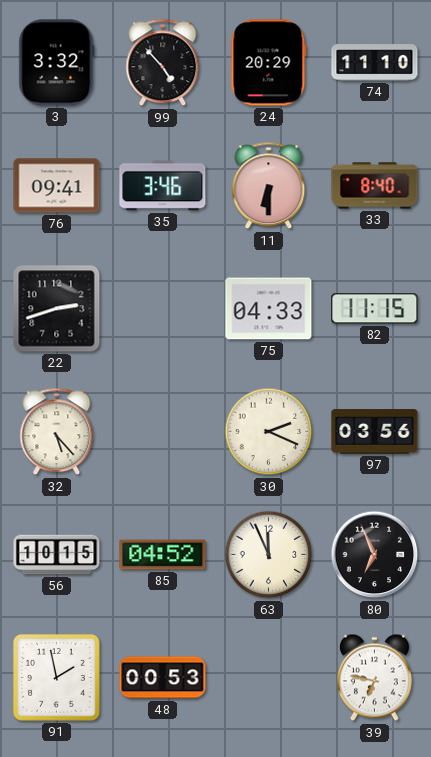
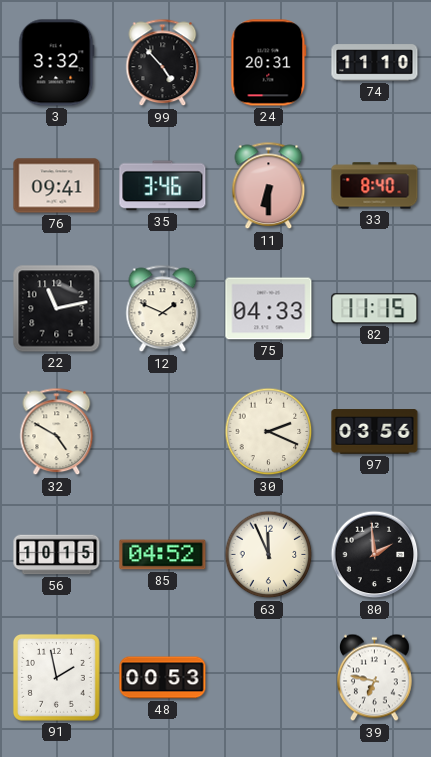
24: 20:29 -> 20:31
22: 2:42 -> 11:13
12: none -> 1:49
32: 5:23 -> 4:50
80: 6:56 -> 1:59
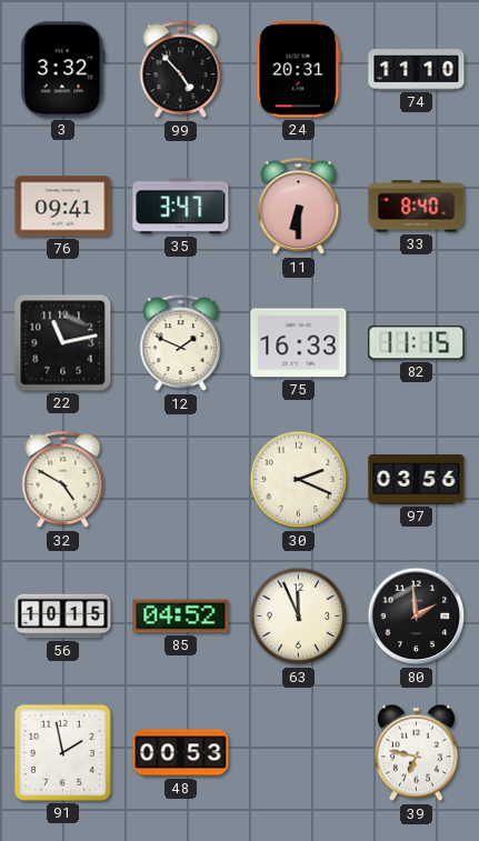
35: 3:46 -> 3:47
75: 04:33 -> 16:33
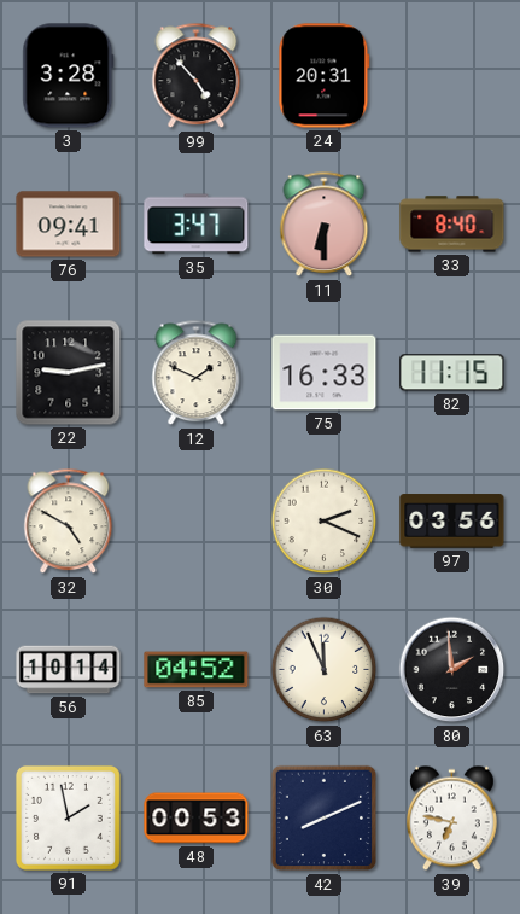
3: 3:32 -> 3:28
74: 11:10 -> none
22: 11:13 -> 9:13
56: 10:15 -> 10:14
42: none -> 8:11
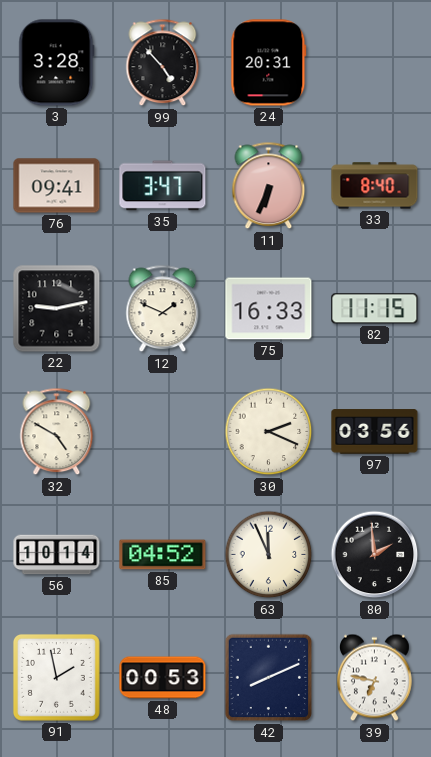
11: 6:30 -> 6:34
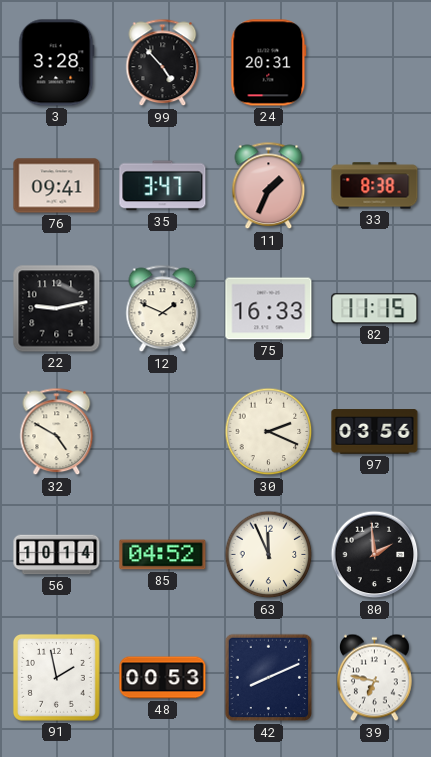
11: 6:34 -> 1:34
33: 8:40 -> 8:38
